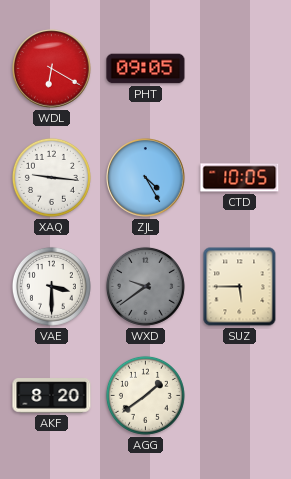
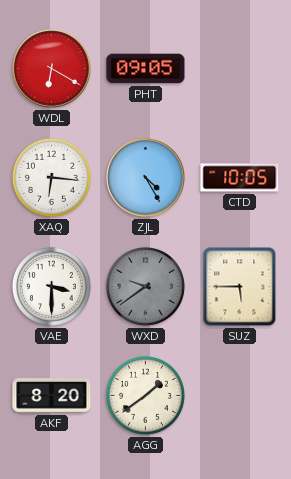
XAQ: 9:16 -> 6:16
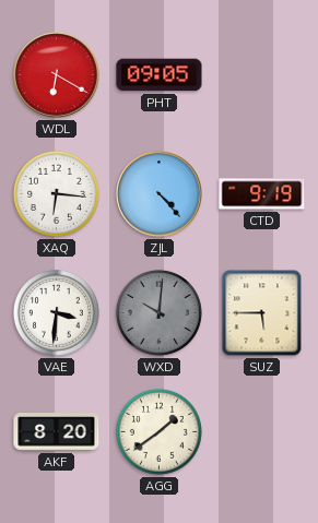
ZJL: 4:25 -> 4:23
CTD: 10:05 -> 9:19
VAE: 3:30 -> 3:31
WXD: 9:39 -> 10:01
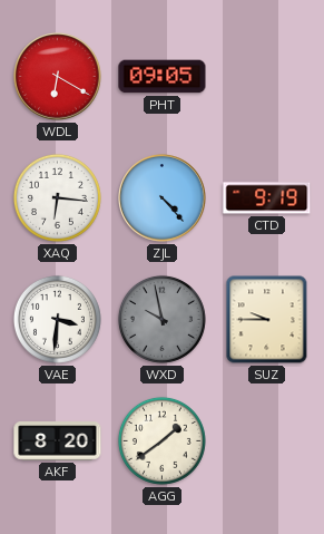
WXD: 10:01 -> 9:58
SUZ: 5:45 -> 9:45
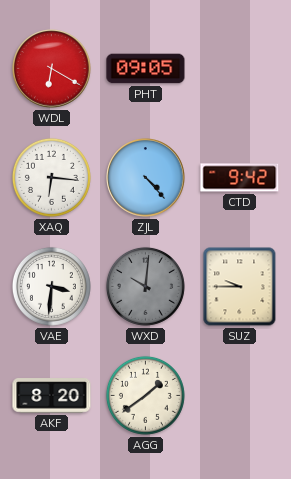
CTD: 9:19 -> 9:42
WXD: 9:58 -> 10:01
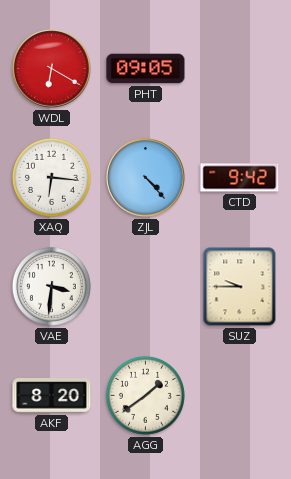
WXD: 10:01 -> none
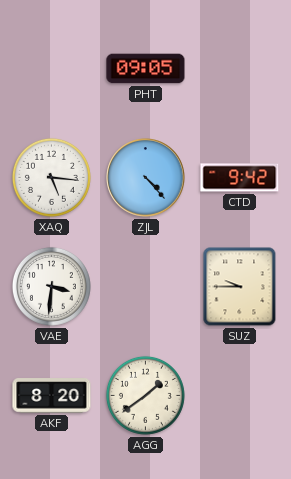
WDL: 6:20 -> none
XAQ: 6:16 -> 5:16
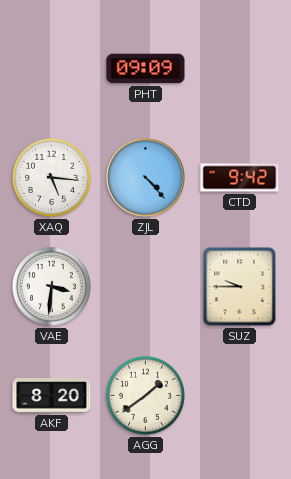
PHT: 09:05 -> 09:09
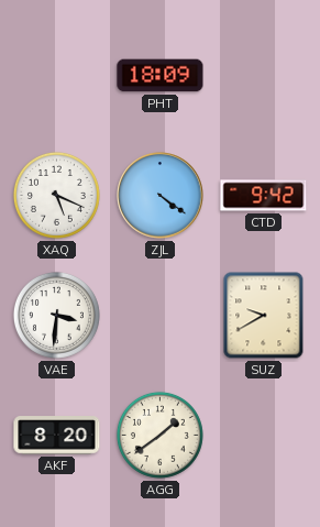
PHT: 09:09 -> 18:09
XAQ: 5:16 -> 5:19
ZJL: 4:23 -> 4:21
SUZ: 9:45 -> 9:40
